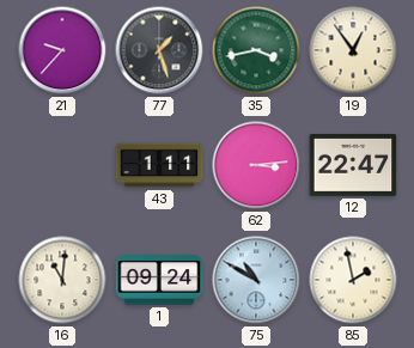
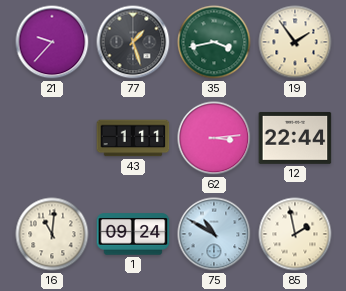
19: 12:54 -> 1:54
12: 22:47 -> 22:44
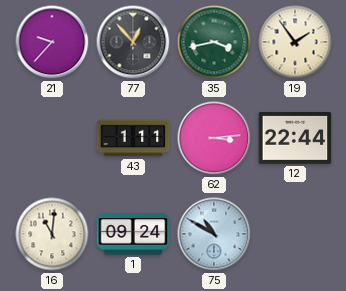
77: 1:27 -> 12:53
85: 1:58 -> none
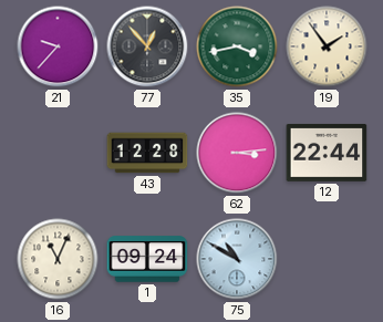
43: 1:11 -> 12:28
16: 11:01 -> 11:04
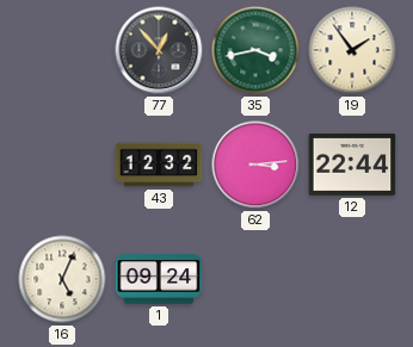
21: 9:37 -> none
43: 12:28 -> 12:32
16: 11:04 -> 5:04
75: 10:50 -> none
